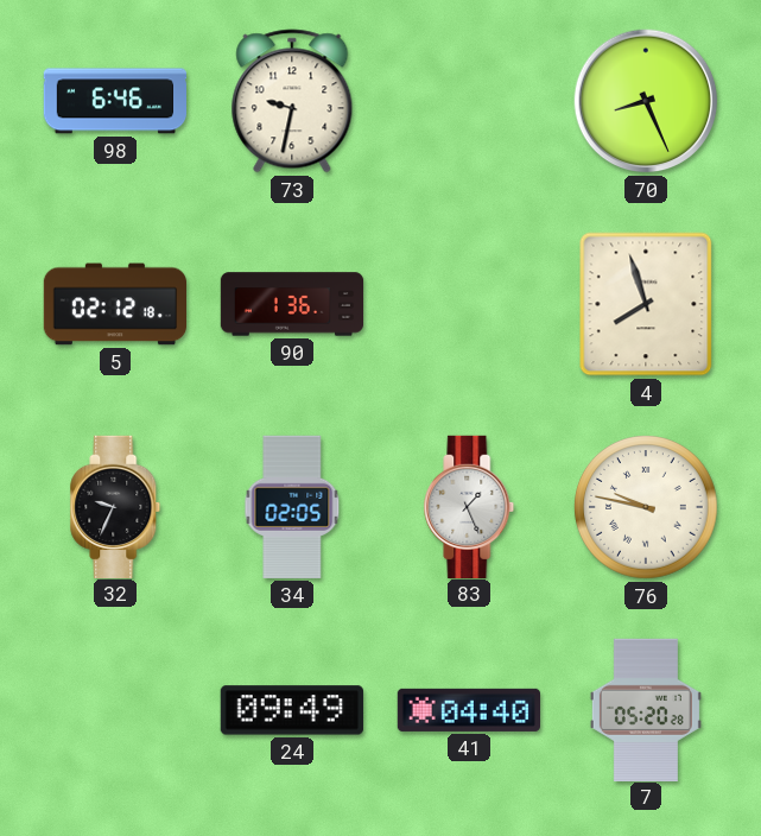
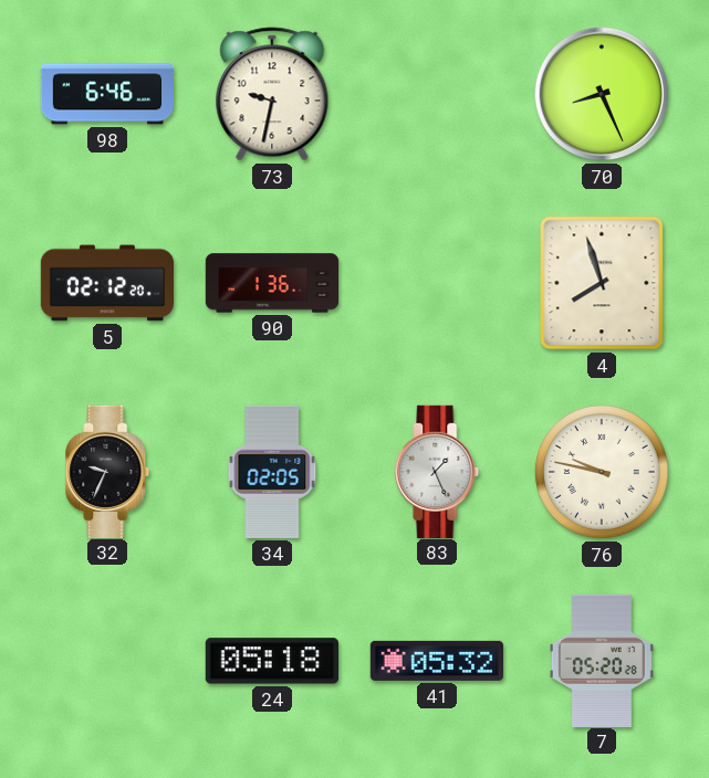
5: 02:12:18 -> 02:12:20
24: 09:49 -> 05:18
41: 04:40 -> 05:32
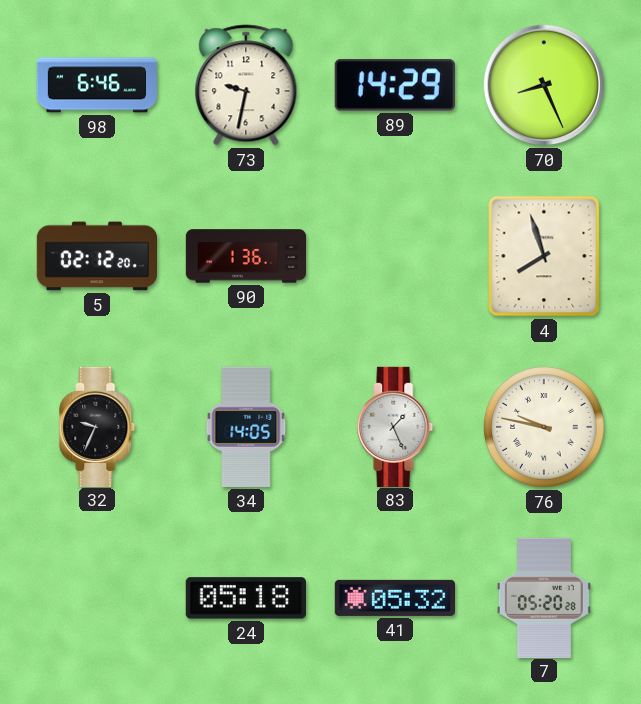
89: none -> 14:29
34: 02:05 -> 14:05
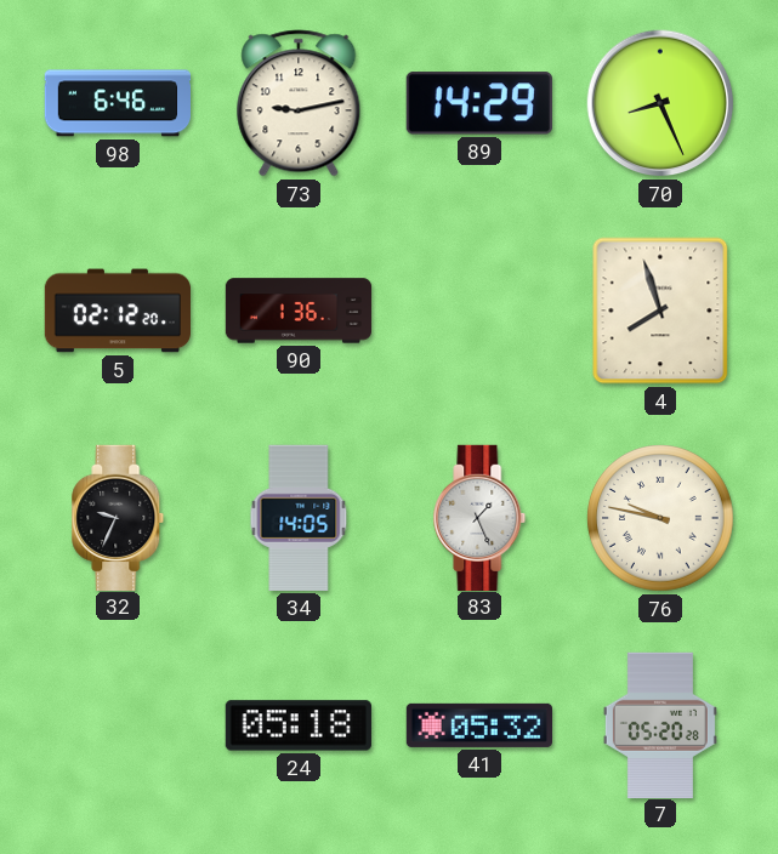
73: 9:32 -> 9:13
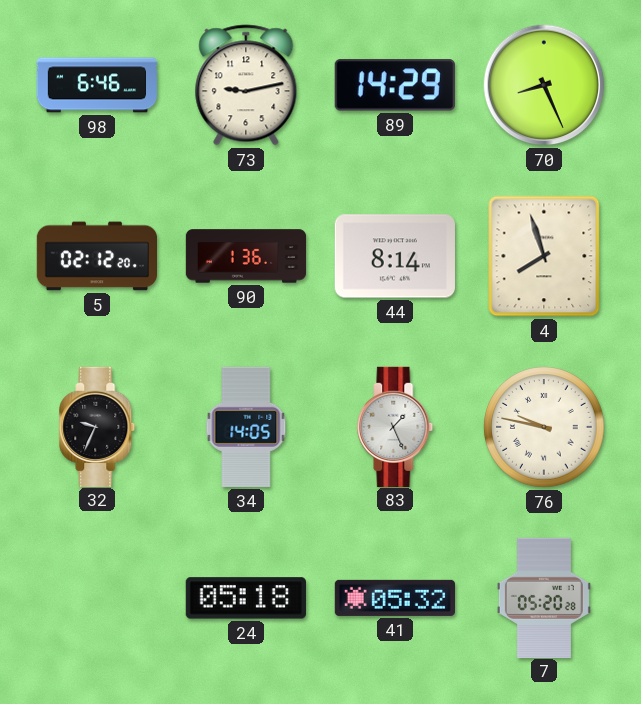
44: none -> 8:14
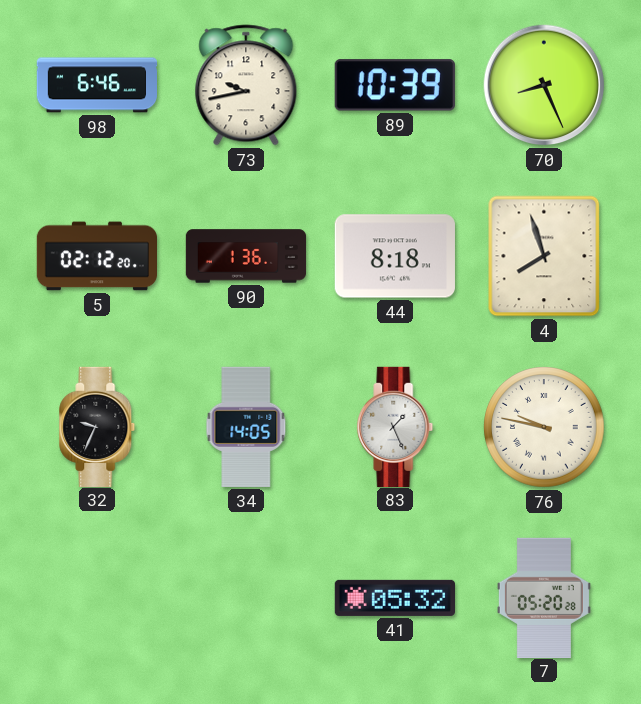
73: 9:13 -> 9:43
89: 14:29 -> 10:39
44: 8:14 -> 8:18
24: 05:18 -> none
